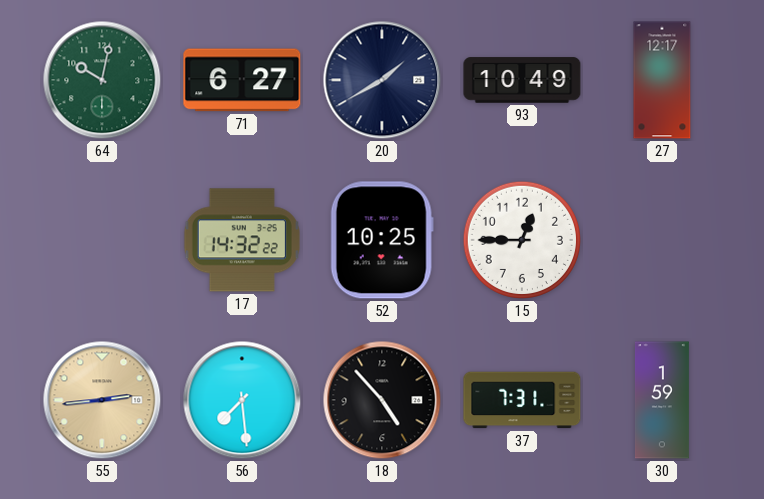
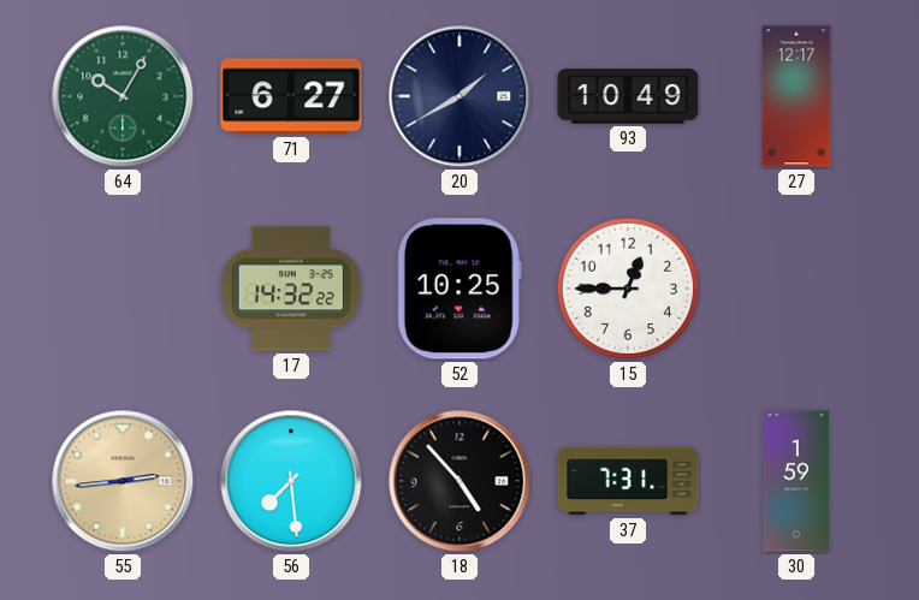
64: 10:02 -> 10:05
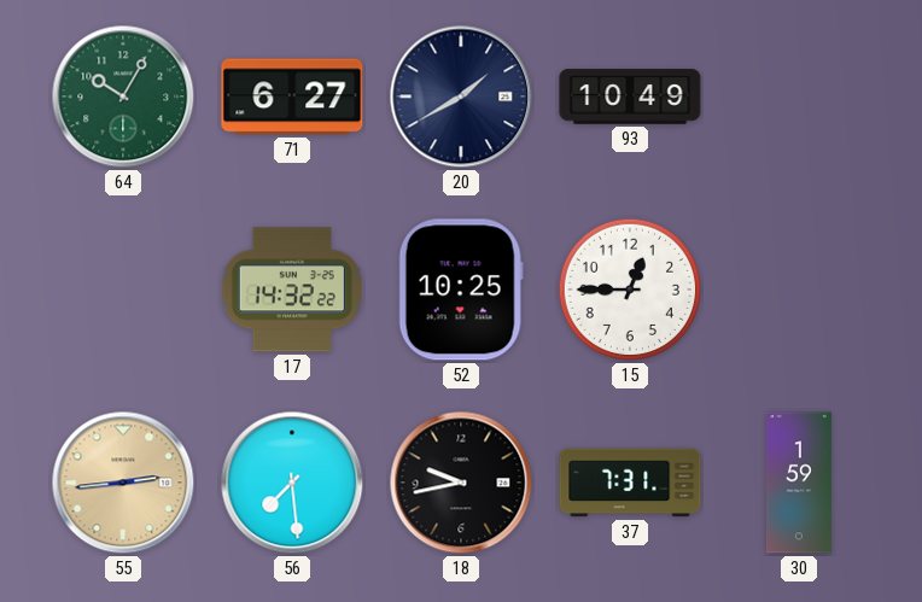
27: 12:17 -> none
18: 4:53 -> 9:43
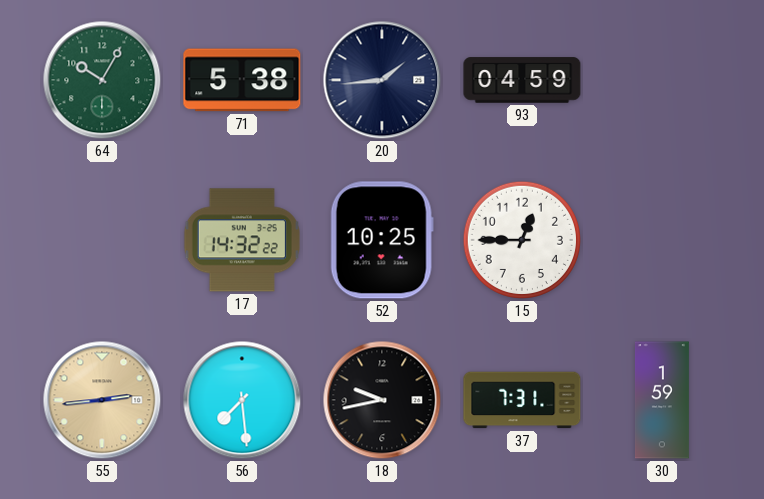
71: 6:27 -> 5:38
20: 1:40 -> 1:44
93: 10:49 -> 04:59
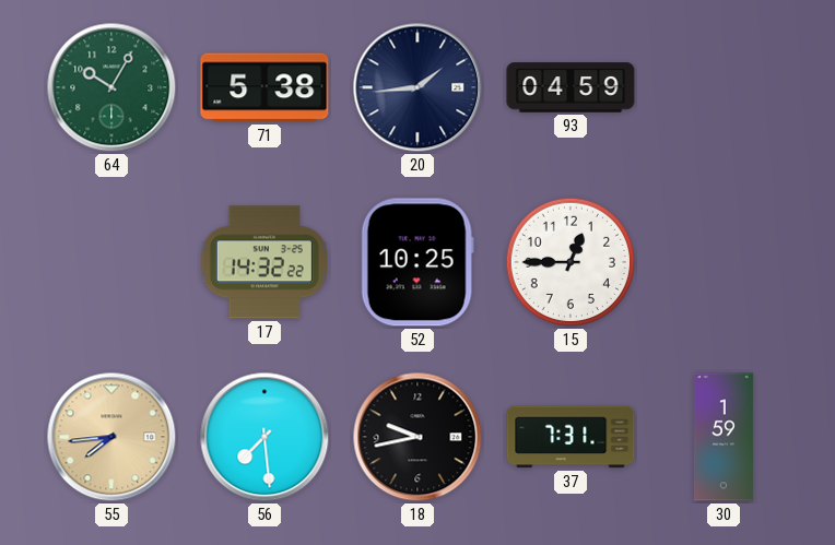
55: 2:44 -> 7:44
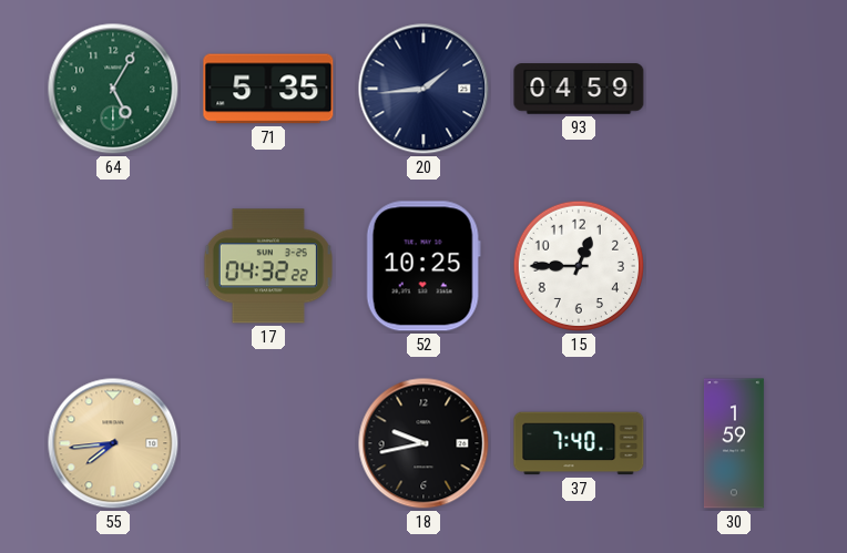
64: 10:05 -> 5:05
71: 5:38 -> 5:35
17: 14:32 -> 04:32
56: 7:29 -> none
37: 7:31 -> 7:40
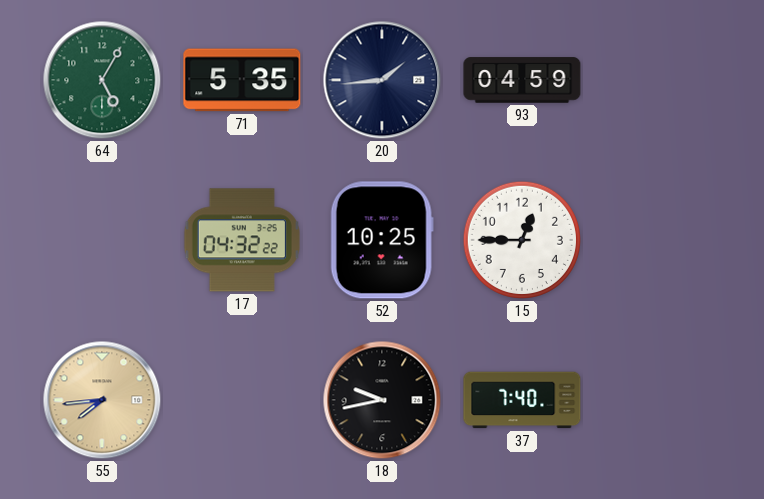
30: 1:59 -> none
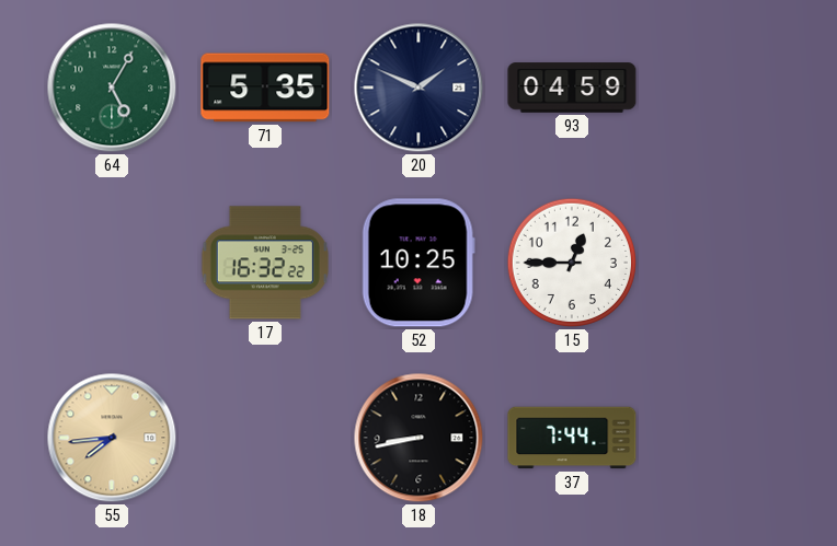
20: 1:44 -> 1:49
17: 04:32 -> 16:32
18: 9:43 -> 8:43
37: 7:40 -> 7:44
